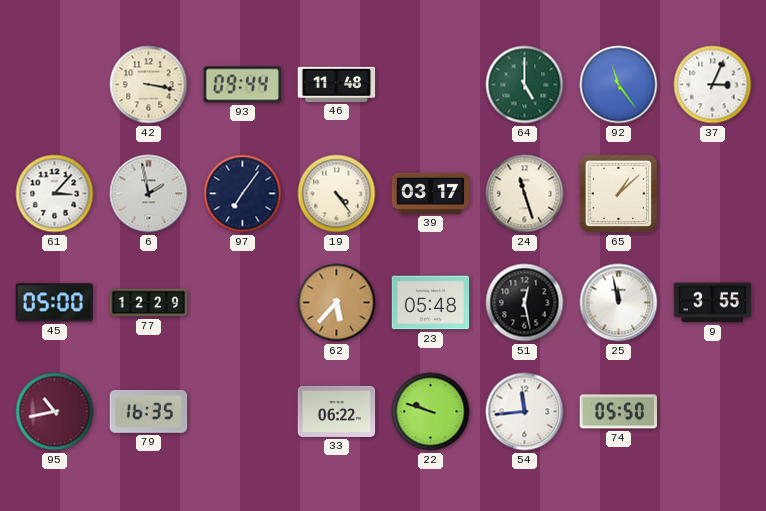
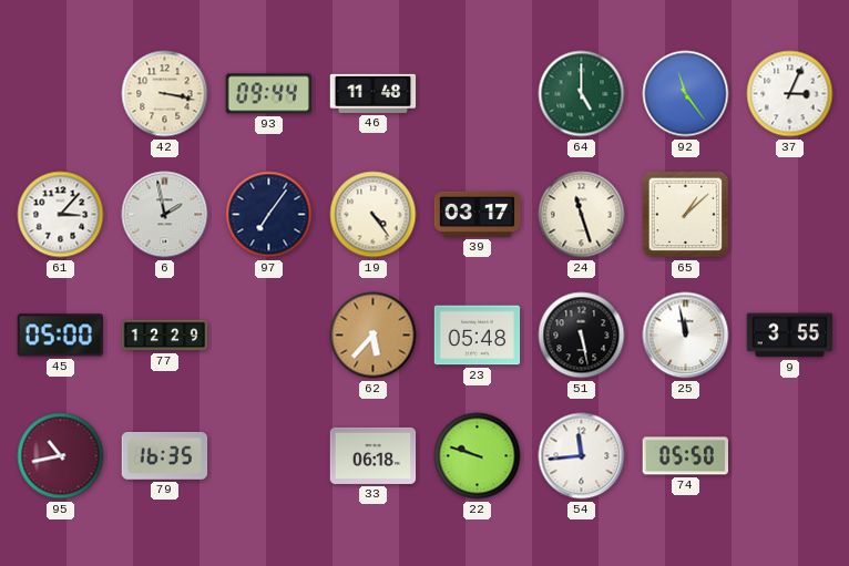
51: 12:28 -> 5:28
33: 06:22 -> 06:18
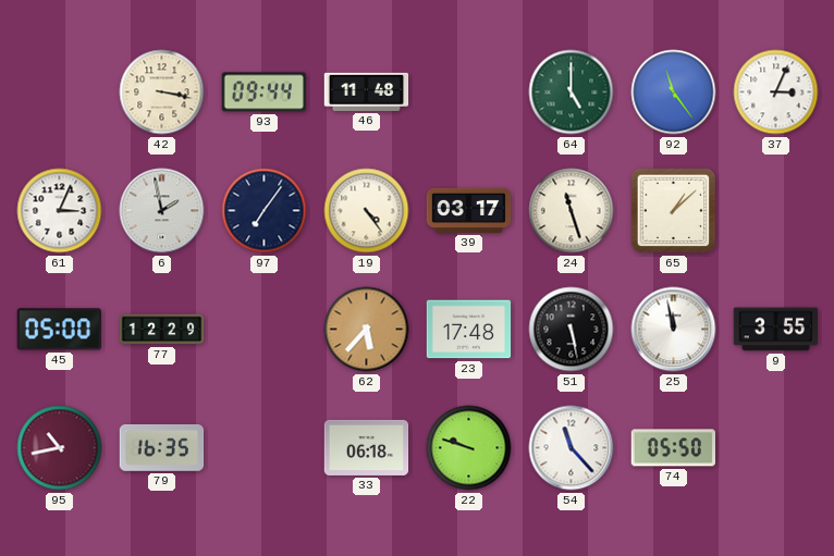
61: 3:07 -> 3:04
23: 05:48 -> 17:48
54: 11:44 -> 11:23
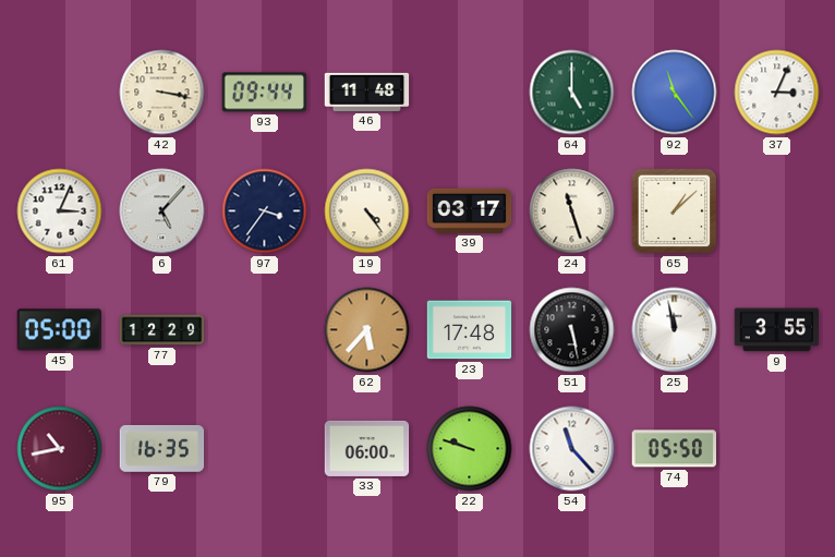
6: 1:58 -> 5:07
97: 7:06 -> 3:36
33: 06:18 -> 06:00
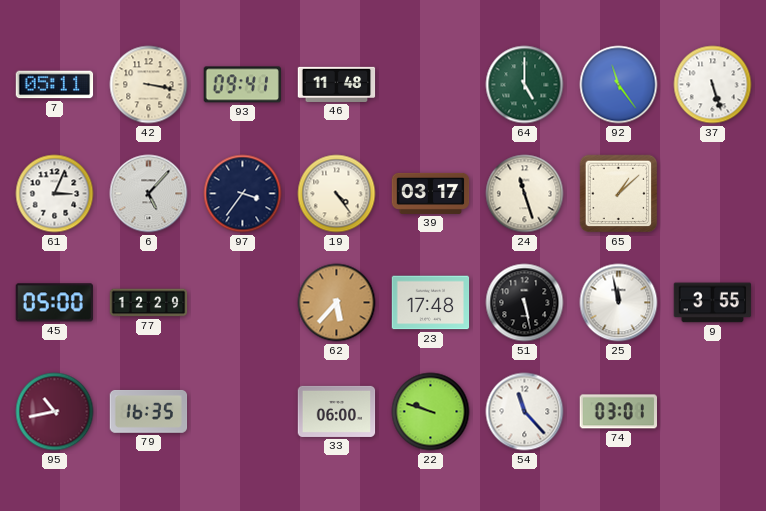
7: none -> 05:11
93: 09:44 -> 09:41
37: 3:04 -> 5:27
74: 05:50 -> 03:01
